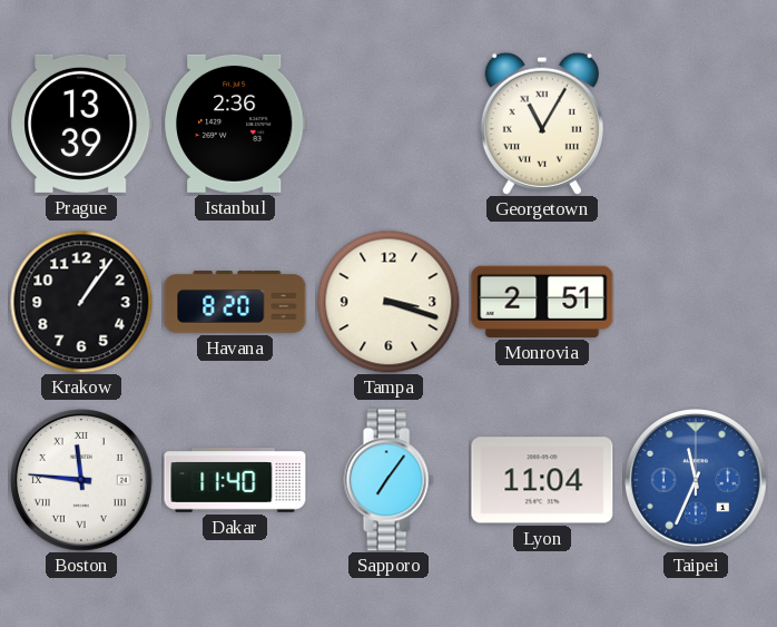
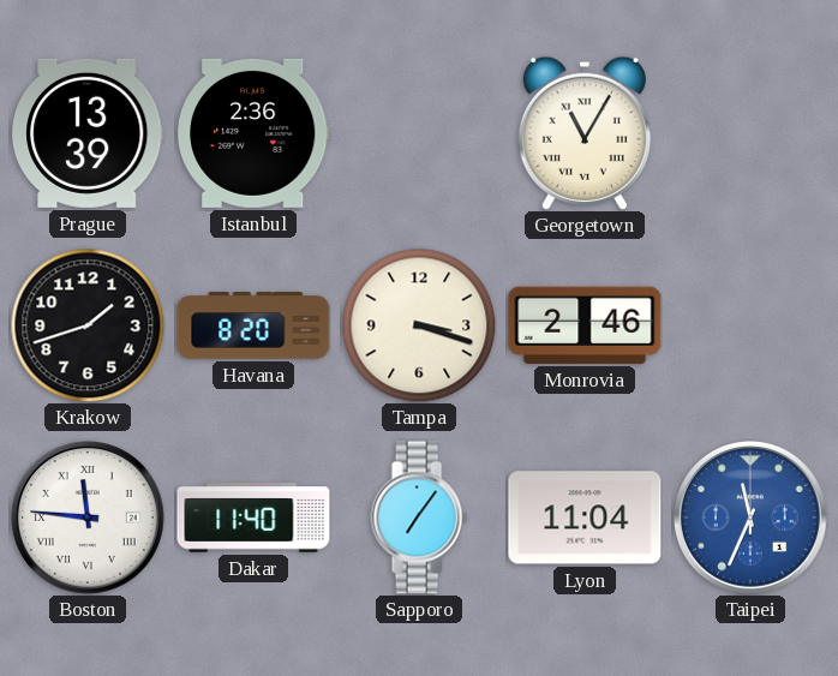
Krakow: 1:06 -> 1:42
Monrovia: 2:51 -> 2:46
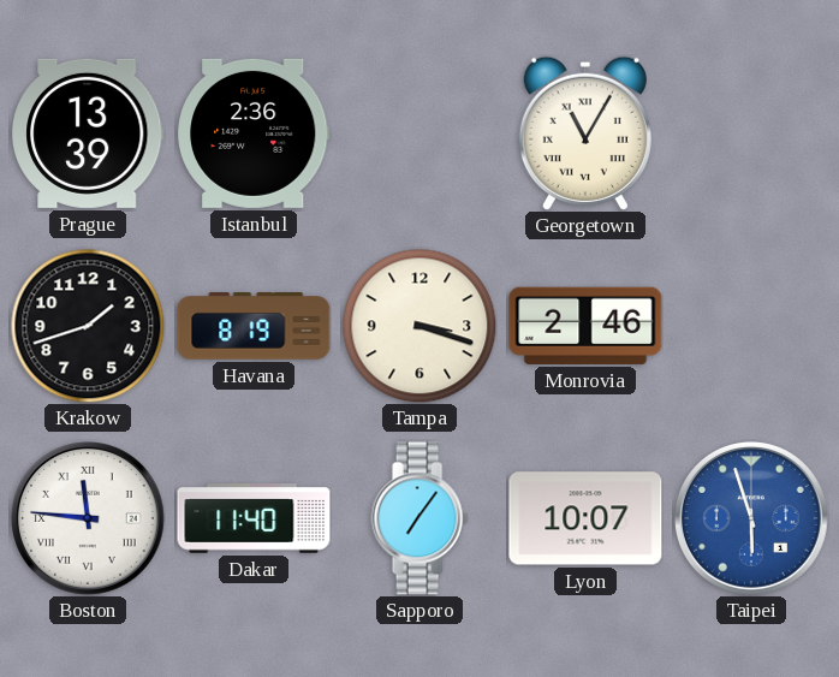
Havana: 8:20 -> 8:19
Lyon: 11:04 -> 10:07
Taipei: 11:34 -> 5:57
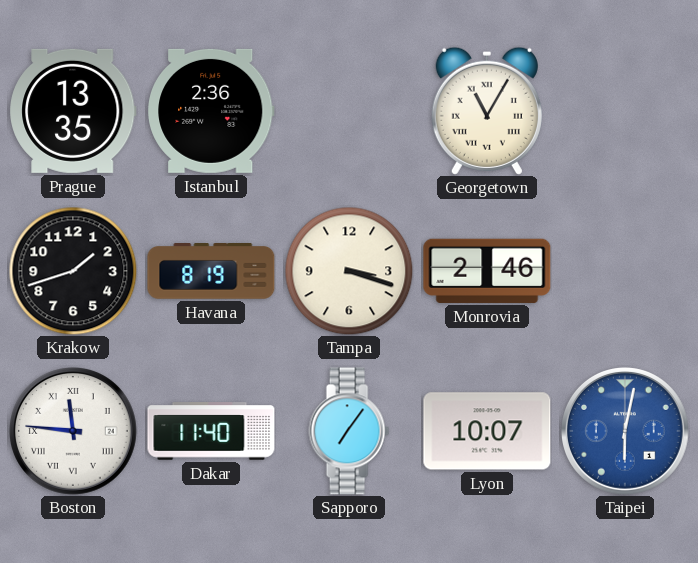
Prague: 13:39 -> 13:35
Taipei: 5:57 -> 6:02
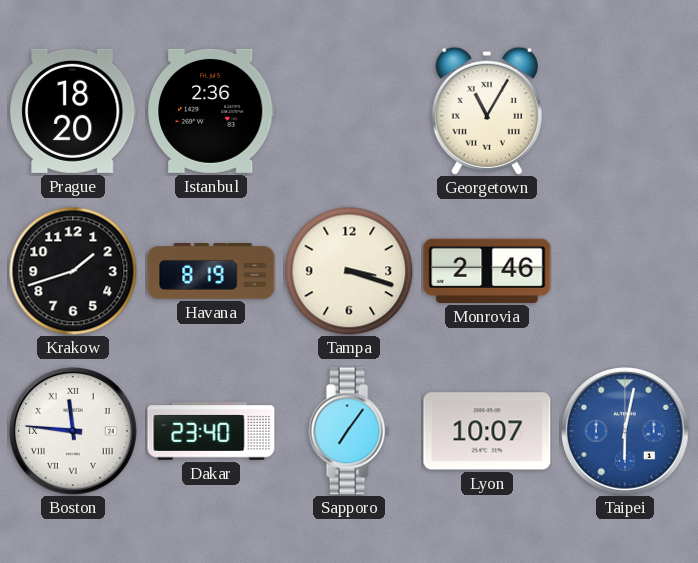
Prague: 13:35 -> 18:20
Dakar: 11:40 -> 23:40
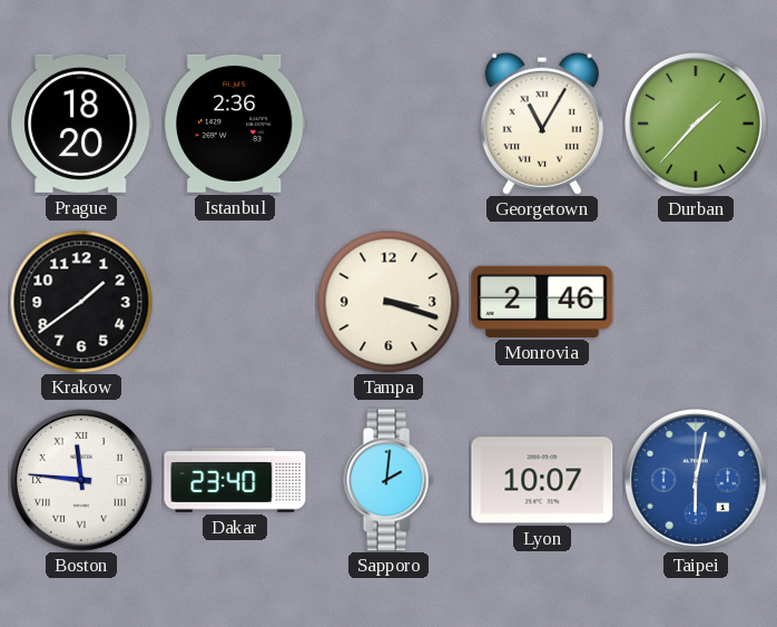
Durban: none -> 1:37
Krakow: 1:42 -> 1:39
Havana: 8:19 -> none
Sapporo: 7:06 -> 2:01
